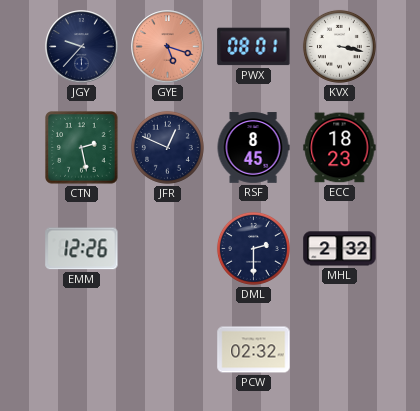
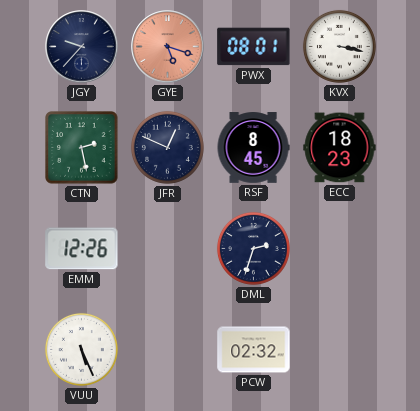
DML: 2:30 -> 2:33
MHL: 2:32 -> none
VUU: none -> 5:26
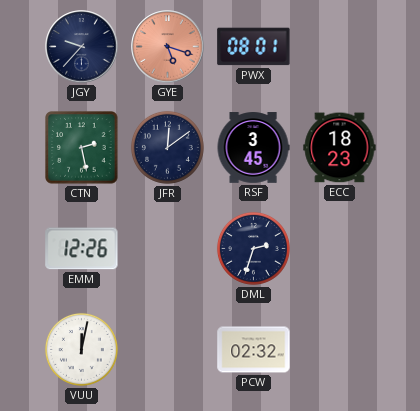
KVX: 3:17 -> none
JFR: 12:49 -> 12:09
RSF: 8:45 -> 3:45
VUU: 5:26 -> 12:02
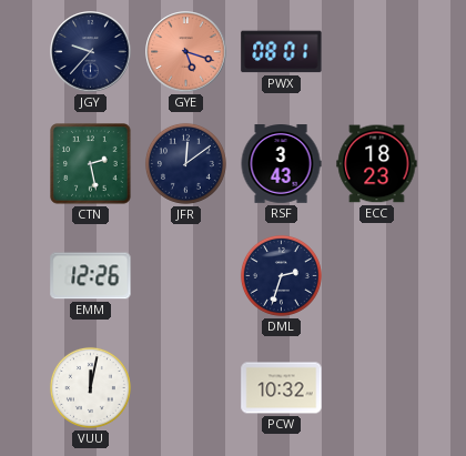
RSF: 3:45 -> 3:43
PCW: 02:32 -> 10:32
